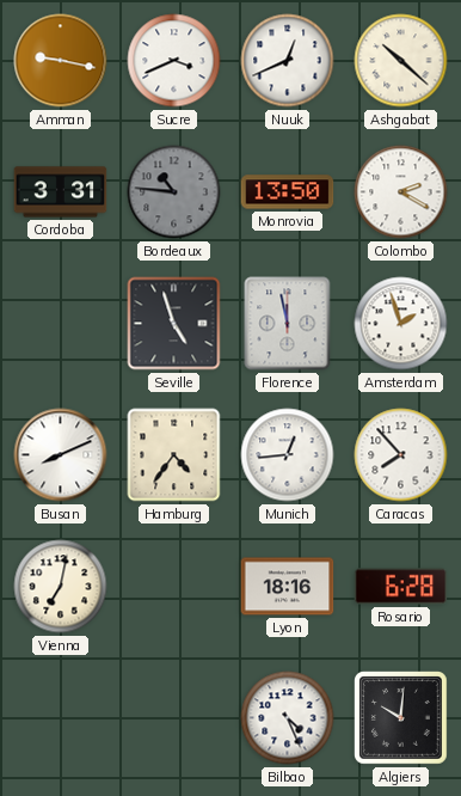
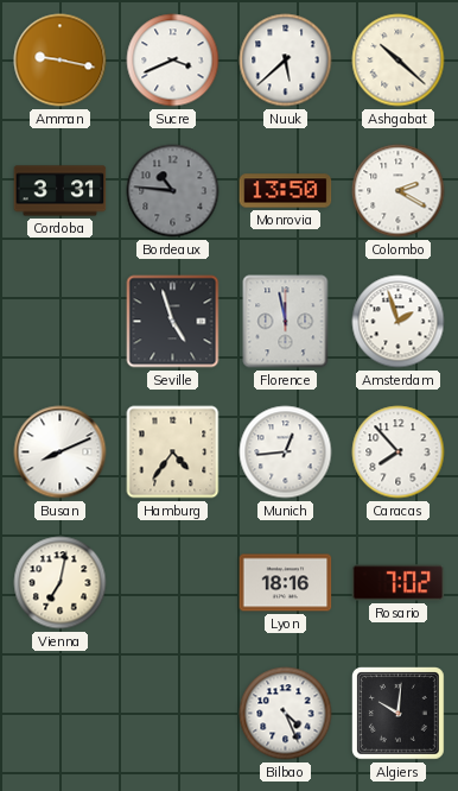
Nuuk: 12:41 -> 5:38
Rosario: 6:28 -> 7:02
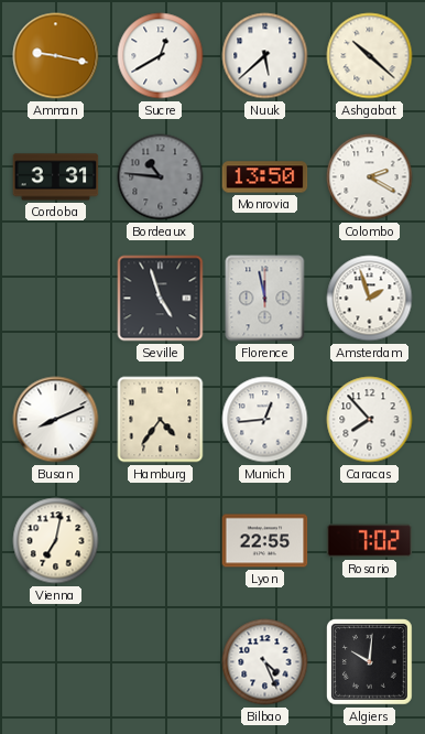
Sucre: 3:41 -> 12:40
Lyon: 18:16 -> 22:55
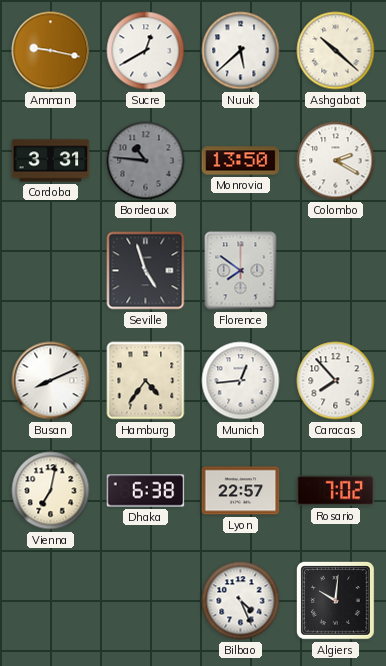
Florence: 11:58 -> 7:51
Amsterdam: 1:57 -> none
Dhaka: none -> 6:38
Lyon: 22:55 -> 22:57
